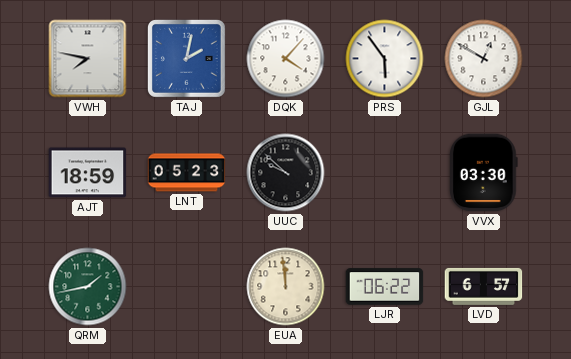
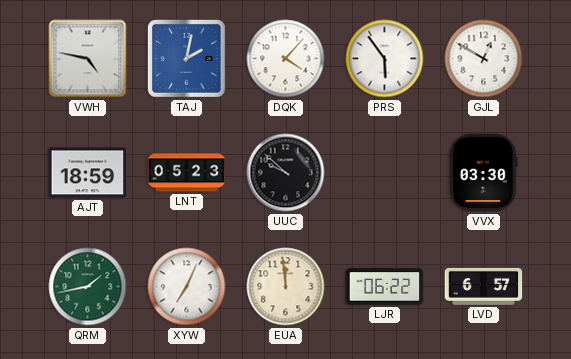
VWH: 7:47 -> 4:47
XYW: none -> 7:04
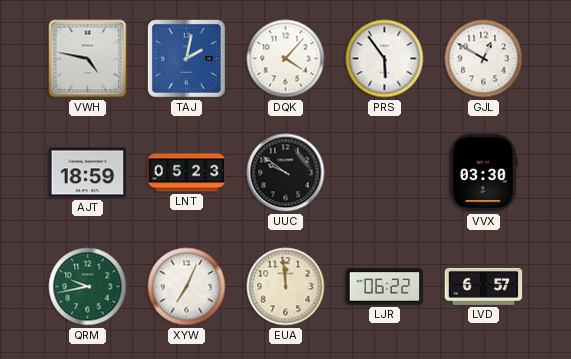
UUC: 9:52 -> 9:51
QRM: 1:43 -> 9:43
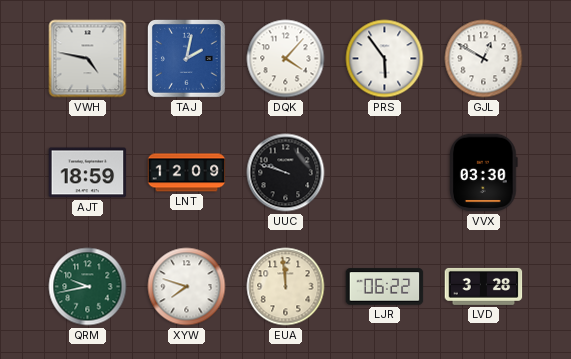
LNT: 05:23 -> 12:09
UUC: 9:51 -> 9:48
XYW: 7:04 -> 7:48
LVD: 6:57 -> 3:28
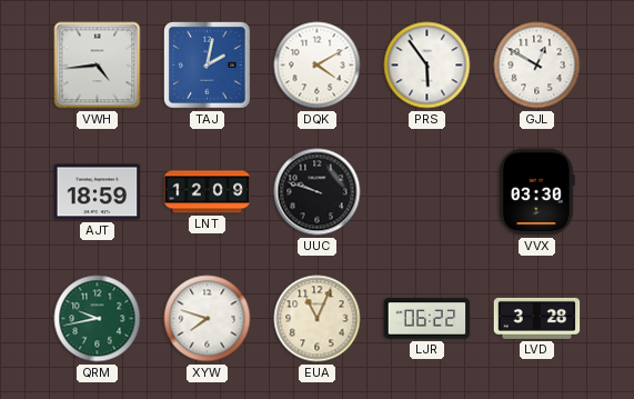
VWH: 4:47 -> 4:44
DQK: 4:07 -> 4:10
EUA: 11:59 -> 11:04
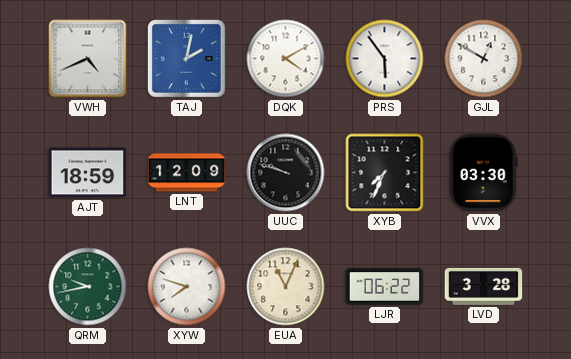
VWH: 4:44 -> 4:41
XYB: none -> 7:34
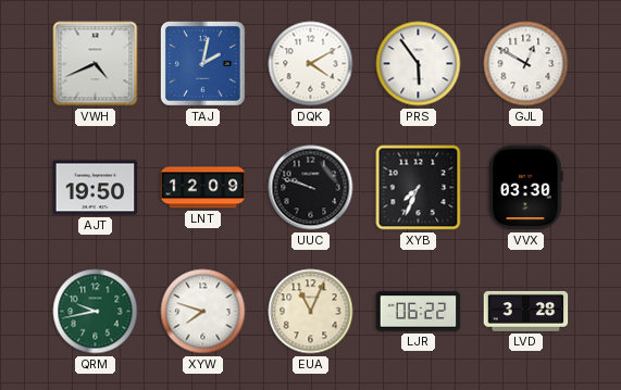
AJT: 18:59 -> 19:50
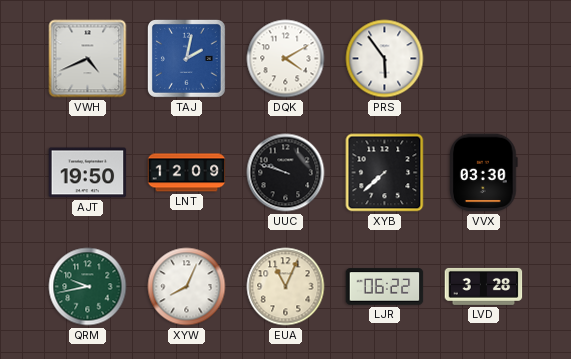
GJL: 12:50 -> none
XYB: 7:34 -> 7:38
XYW: 7:48 -> 8:04
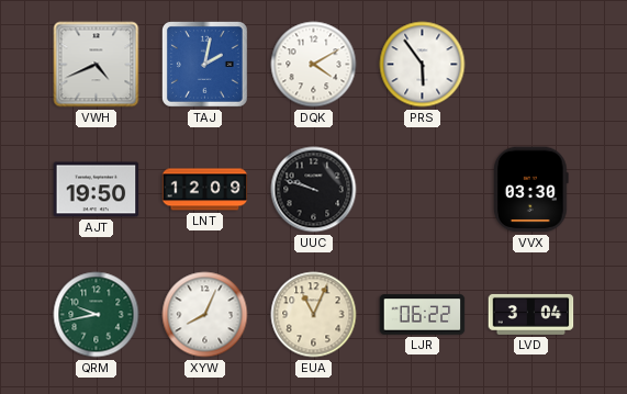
XYB: 7:38 -> none
LVD: 3:28 -> 3:04
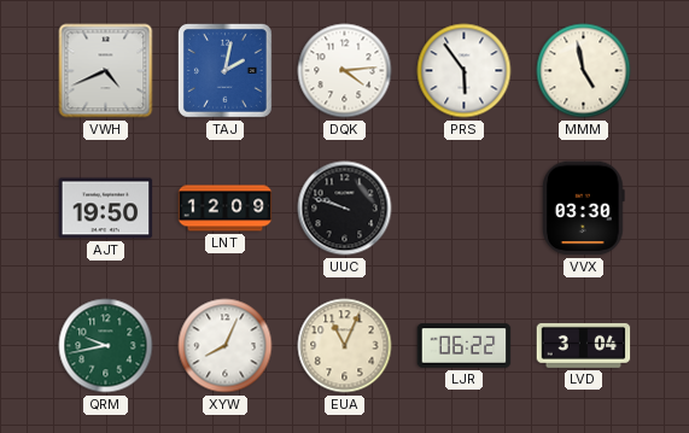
DQK: 4:10 -> 4:14
MMM: none -> 4:58
